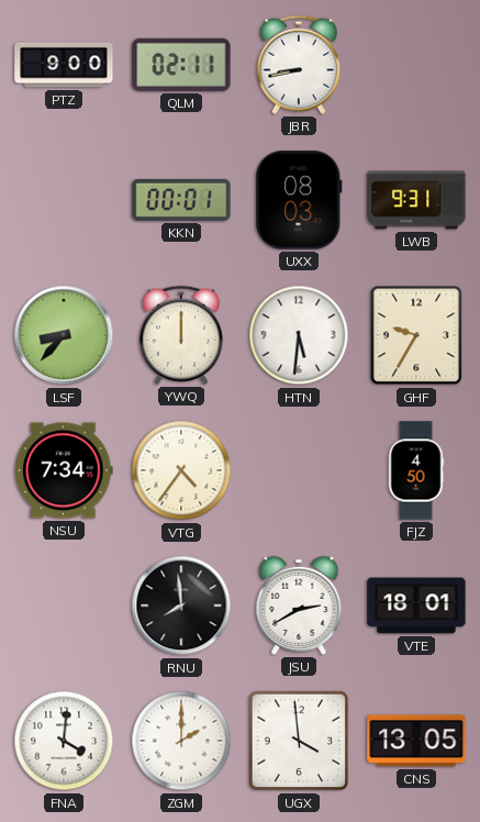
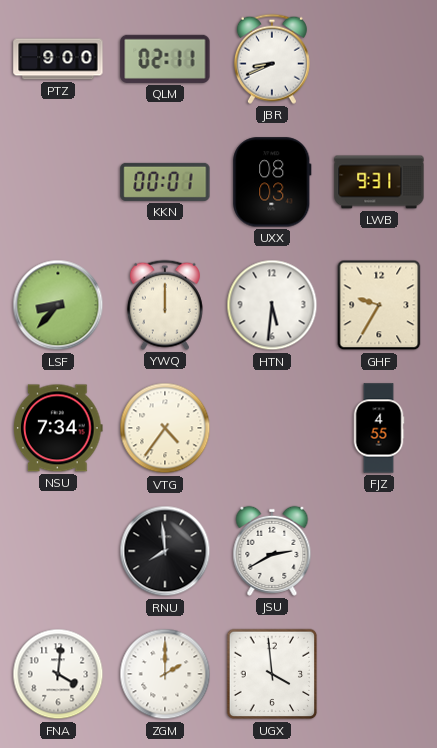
JBR: 8:43 -> 8:41
FJZ: 4:50 -> 4:55
VTE: 18:01 -> none
CNS: 13:05 -> none
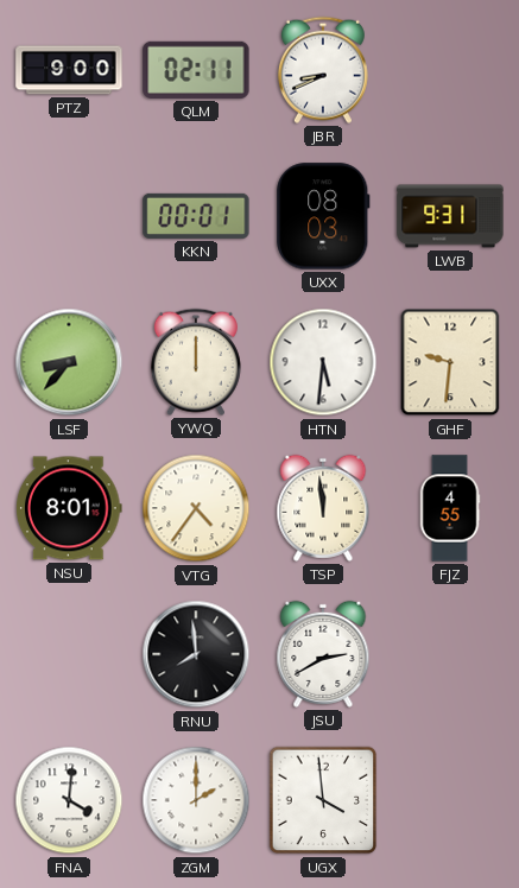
GHF: 9:35 -> 9:31
NSU: 7:34 -> 8:01
TSP: none -> 11:59
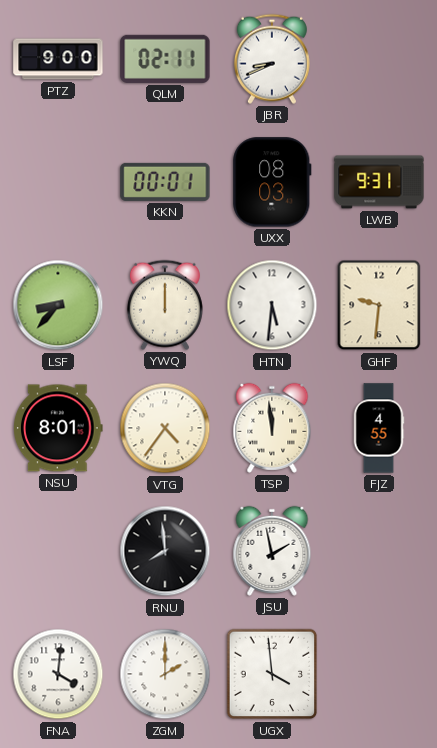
JSU: 2:40 -> 1:58
